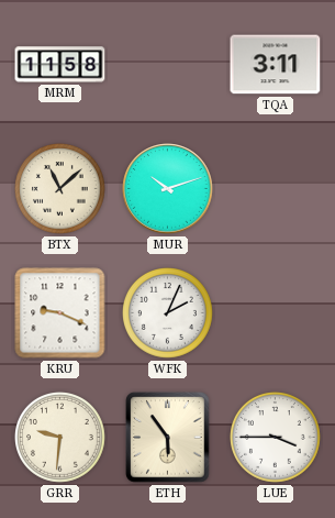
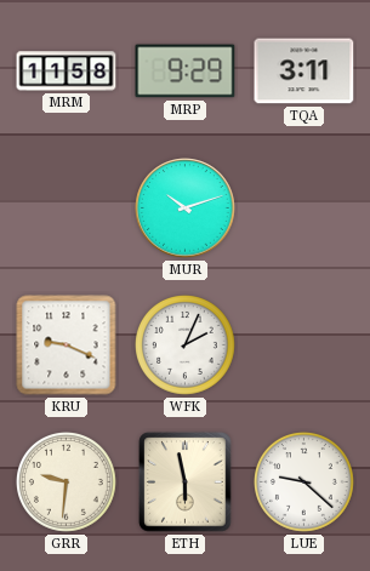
MRP: none -> 9:29
BTX: 11:08 -> none
ETH: 5:54 -> 5:58
LUE: 3:45 -> 9:22
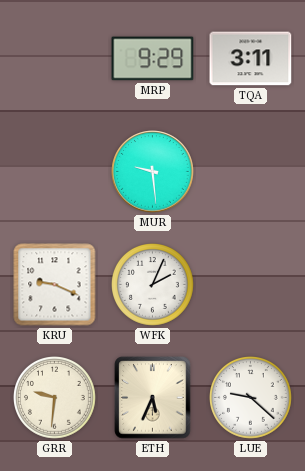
MRM: 11:58 -> none
MUR: 10:12 -> 9:29
ETH: 5:58 -> 5:34
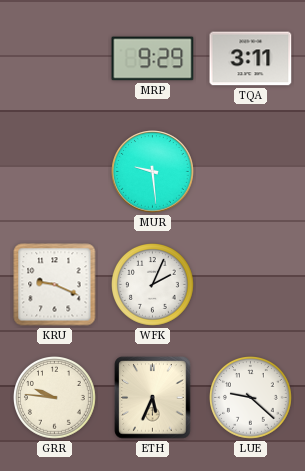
GRR: 9:31 -> 9:46
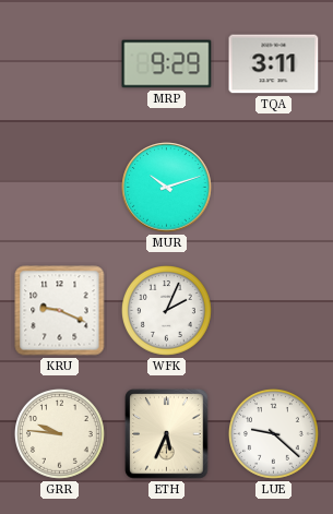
MUR: 9:29 -> 10:12
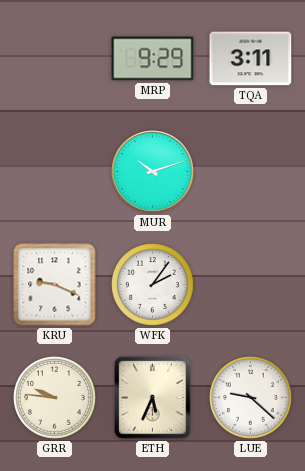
WFK: 2:04 -> 2:06
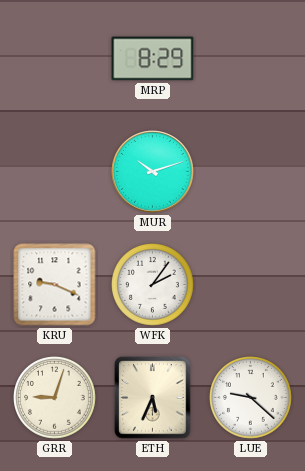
MRP: 9:29 -> 8:29
TQA: 3:11 -> none
GRR: 9:46 -> 9:03
